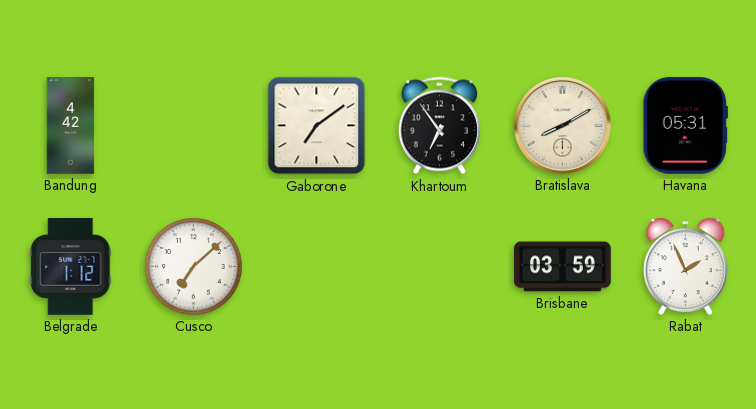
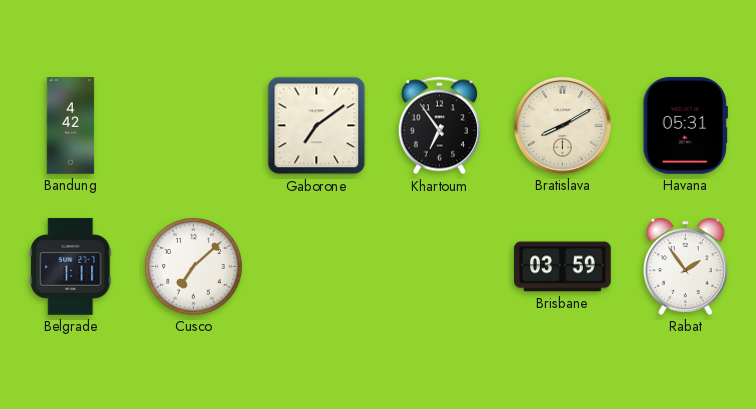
Belgrade: 1:12 -> 1:11
Rabat: 1:56 -> 1:54
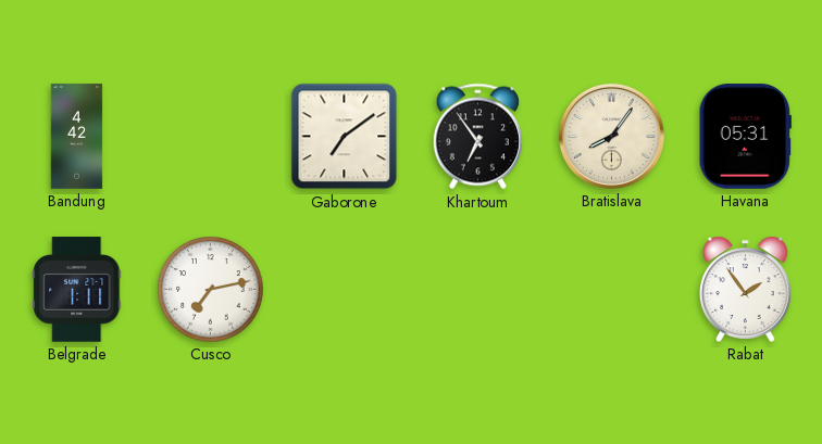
Bratislava: 8:10 -> 8:06
Cusco: 7:08 -> 7:13
Brisbane: 03:59 -> none
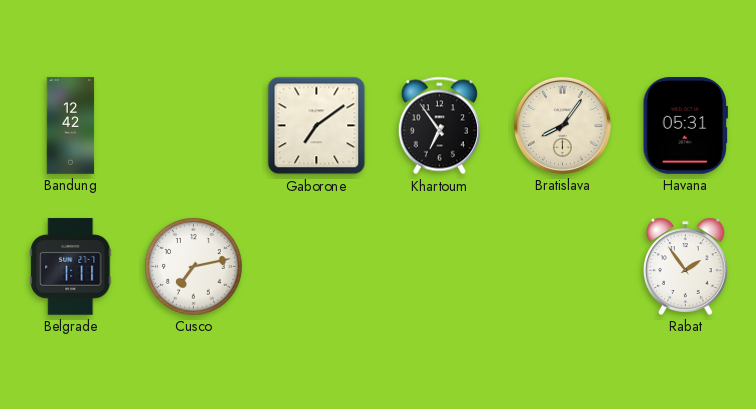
Bandung: 4:42 -> 12:42
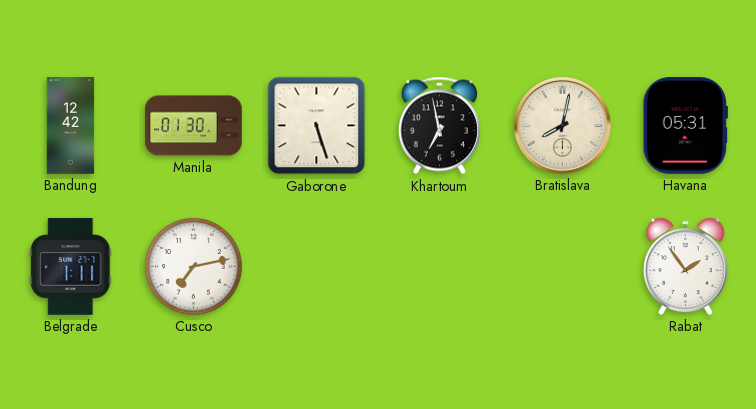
Manila: none -> 01:30
Gaborone: 7:09 -> 5:27
Khartoum: 6:54 -> 6:58
Bratislava: 8:06 -> 8:02
